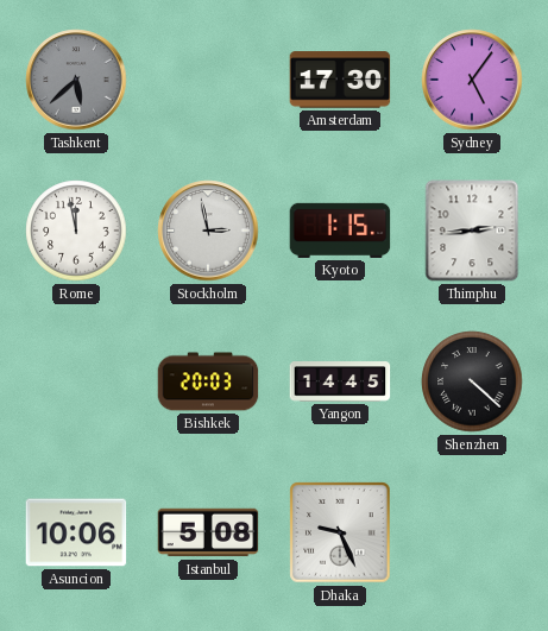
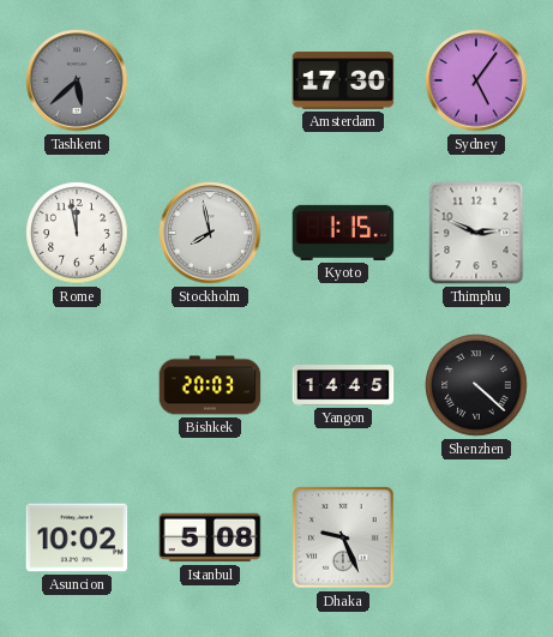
Stockholm: 2:58 -> 7:58
Thimphu: 2:44 -> 2:49
Asuncion: 10:06 -> 10:02
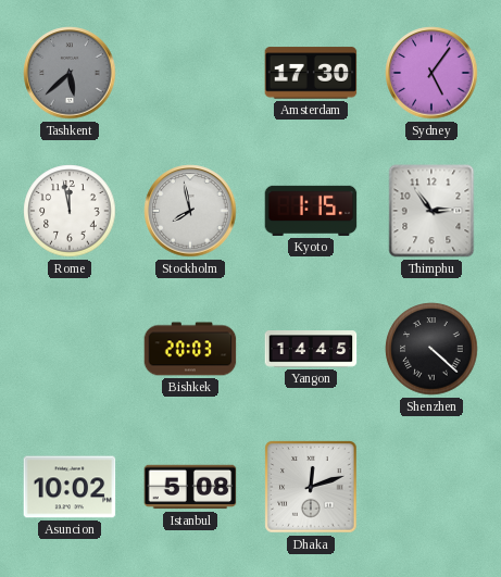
Thimphu: 2:49 -> 2:54
Dhaka: 9:26 -> 12:12
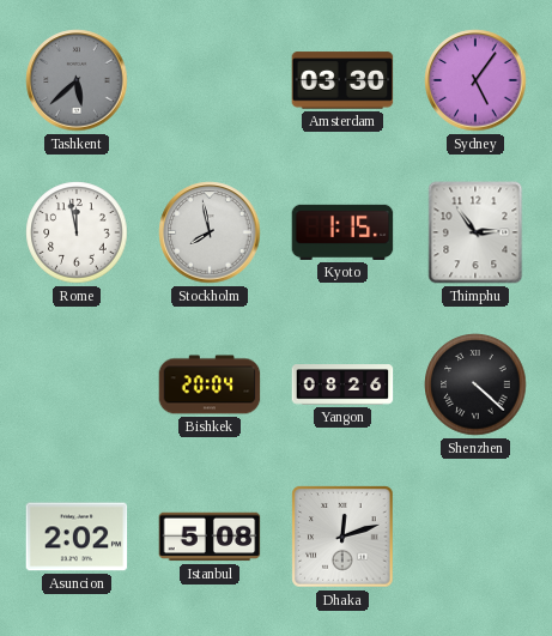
Amsterdam: 17:30 -> 03:30
Bishkek: 20:03 -> 20:04
Yangon: 14:45 -> 08:26
Asuncion: 10:02 -> 2:02
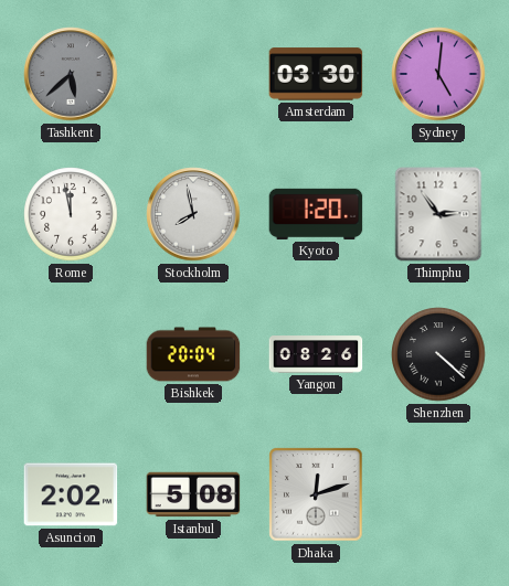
Sydney: 5:06 -> 5:01
Kyoto: 1:15 -> 1:20
